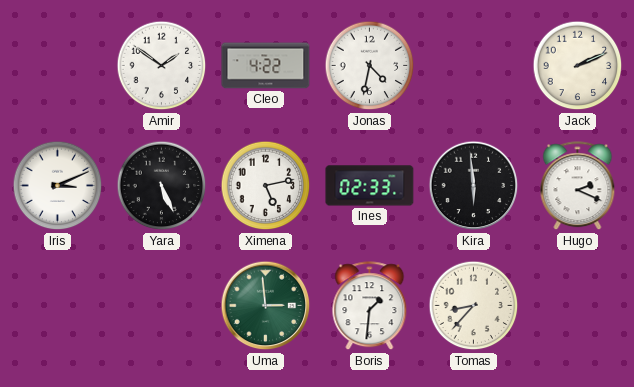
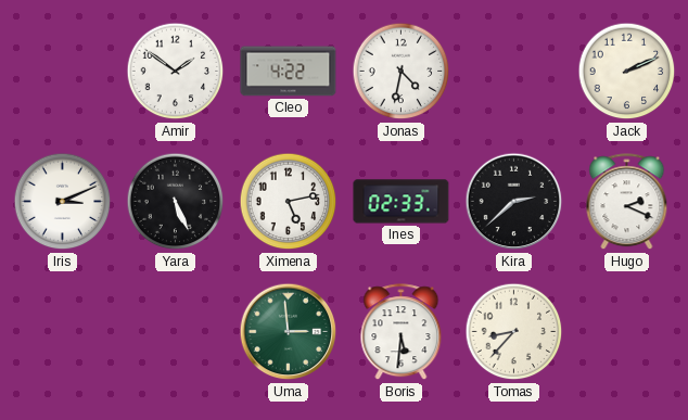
Kira: 5:59 -> 2:38
Boris: 1:31 -> 5:31
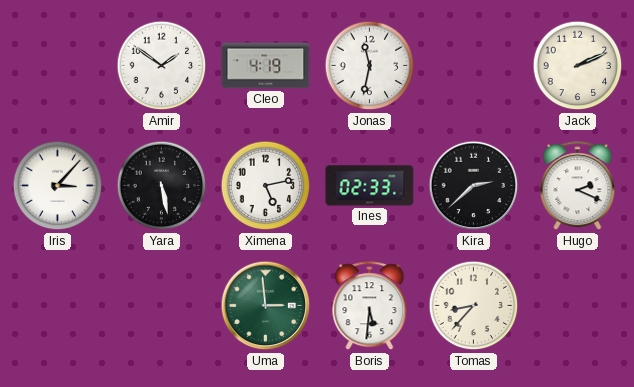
Cleo: 4:22 -> 4:19
Jonas: 4:32 -> 11:32
Iris: 3:11 -> 3:07
Yara: 5:26 -> 5:28
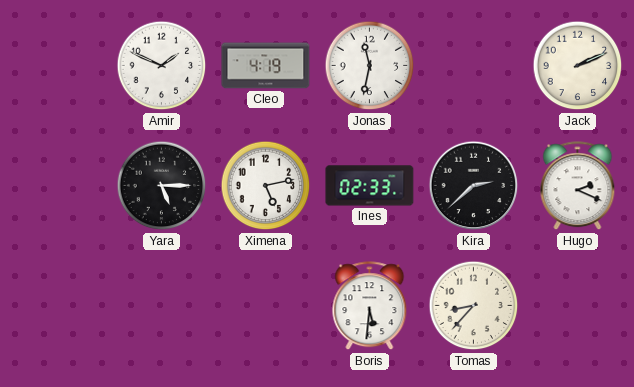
Amir: 1:51 -> 1:49
Iris: 3:07 -> none
Yara: 5:28 -> 5:15
Uma: 2:59 -> none
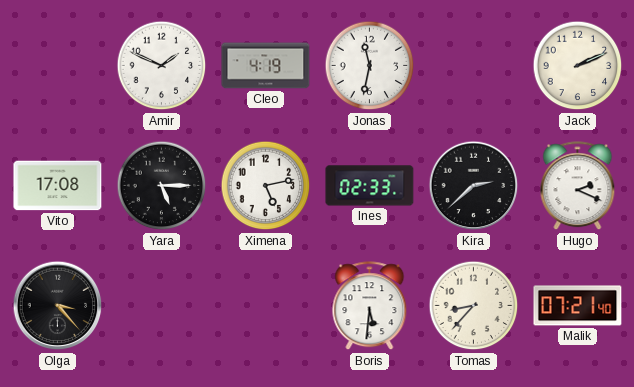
Vito: none -> 17:08
Olga: none -> 3:23
Malik: none -> 07:21
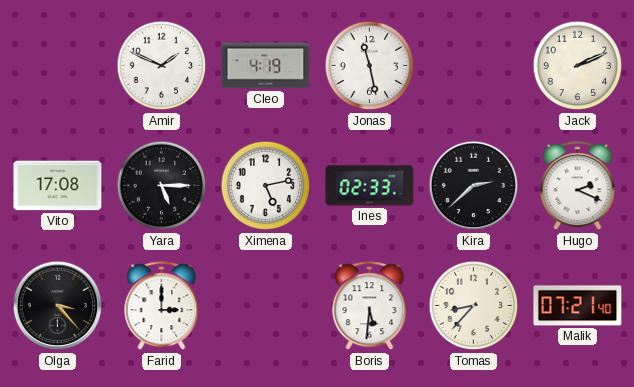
Jonas: 11:32 -> 11:28
Farid: none -> 3:00
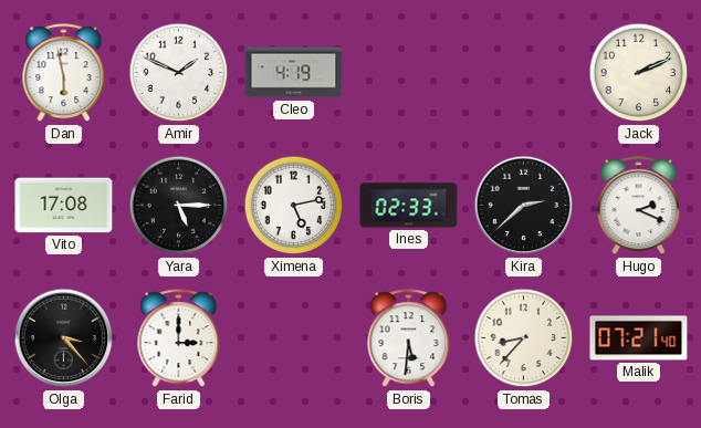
Dan: none -> 5:58
Jonas: 11:28 -> none
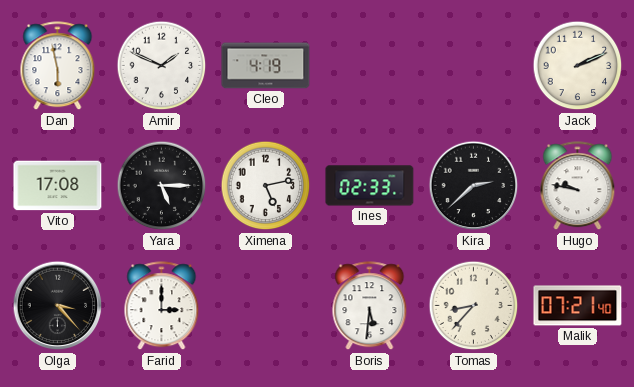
Hugo: 2:19 -> 9:47
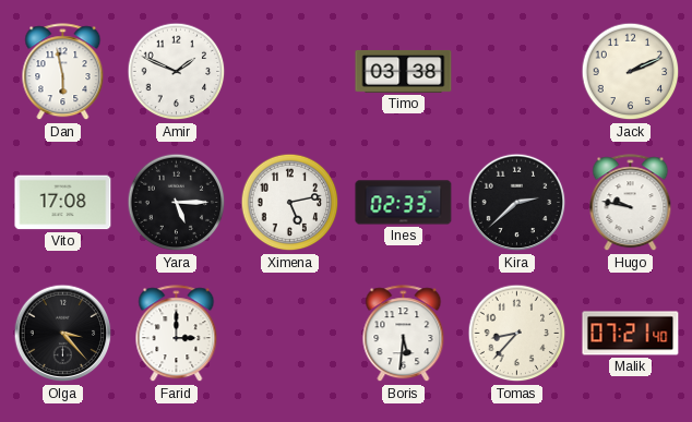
Cleo: 4:19 -> none
Timo: none -> 03:38
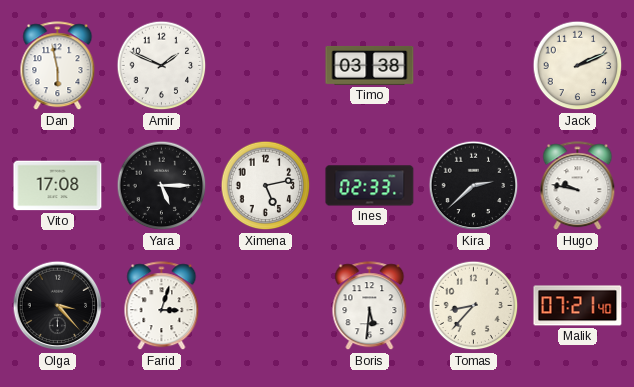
Farid: 3:00 -> 3:03
